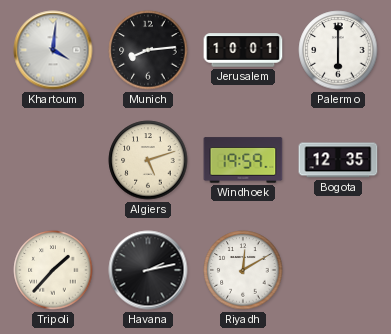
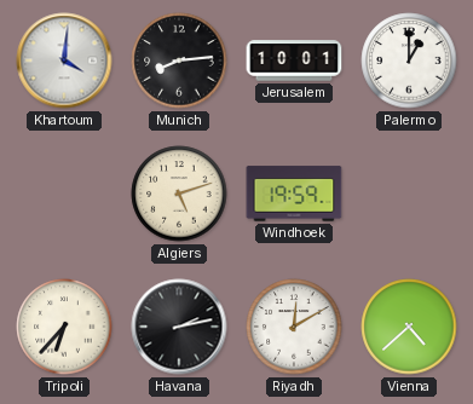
Palermo: 6:00 -> 1:00
Bogota: 12:35 -> none
Tripoli: 1:37 -> 6:37
Vienna: none -> 4:38
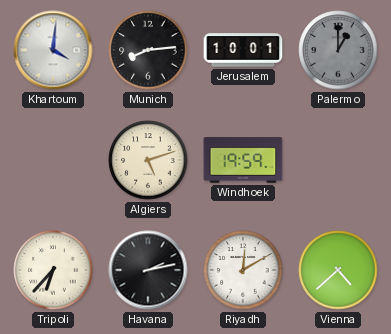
Palermo dial: white -> grey
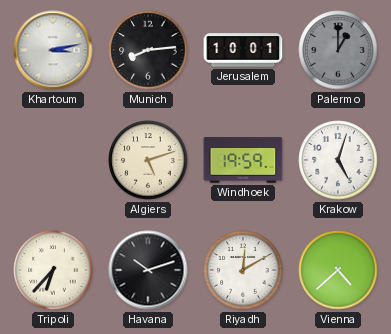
Khartoum: 4:01 -> 3:13
Krakow: none -> 5:03
Havana: 2:13 -> 10:12
